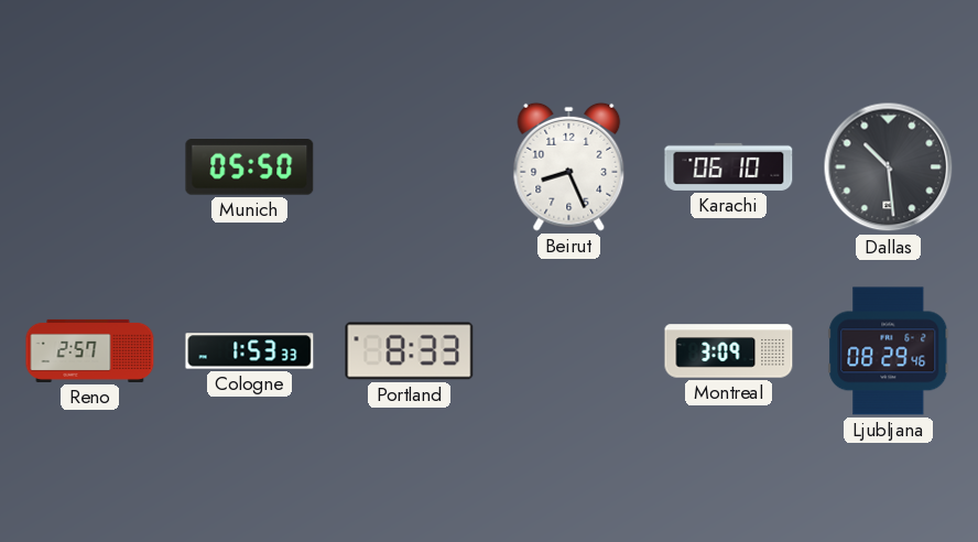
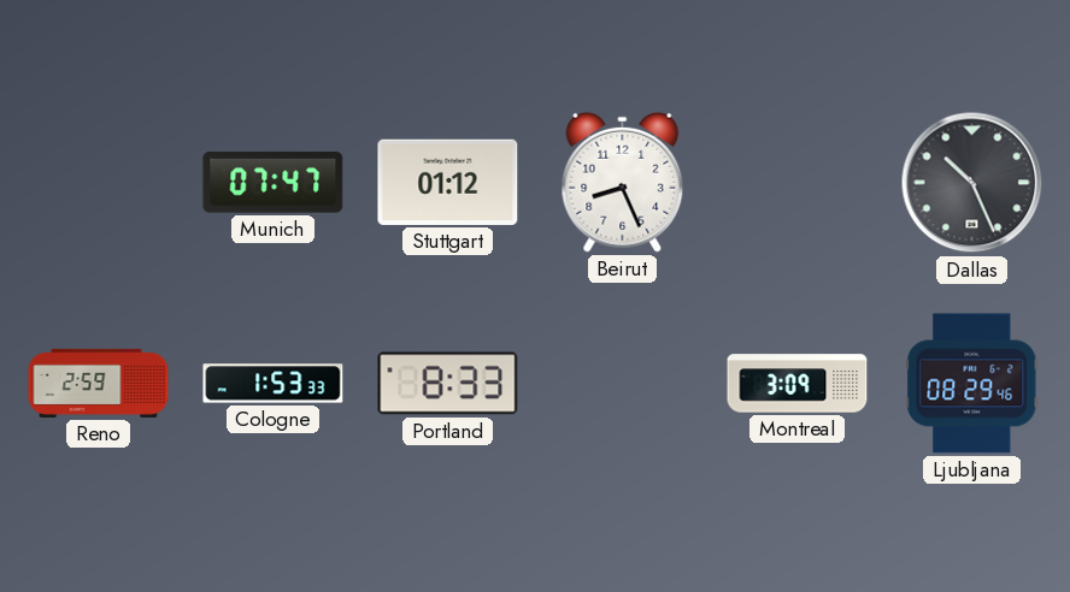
Munich: 05:50 -> 07:47
Stuttgart: none -> 01:12
Karachi: 06:10 -> none
Dallas: 10:29 -> 10:26
Reno: 2:57 -> 2:59
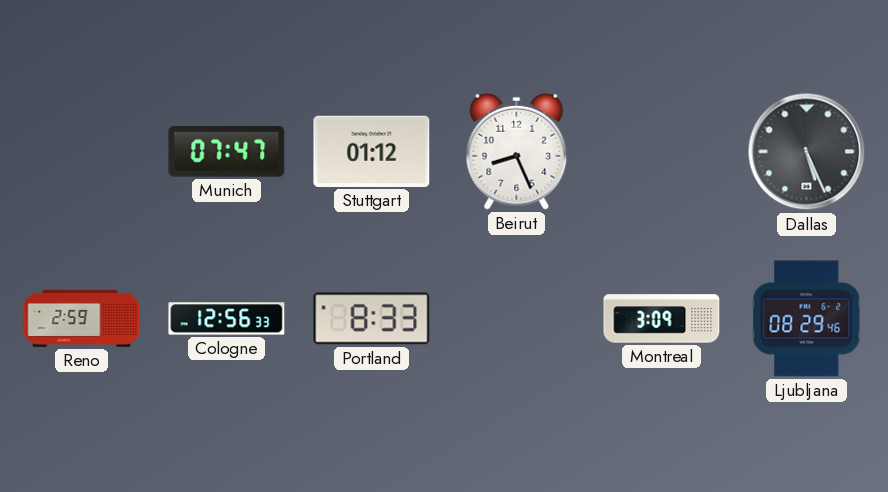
Dallas: 10:26 -> 5:26
Cologne: 1:53 -> 12:56
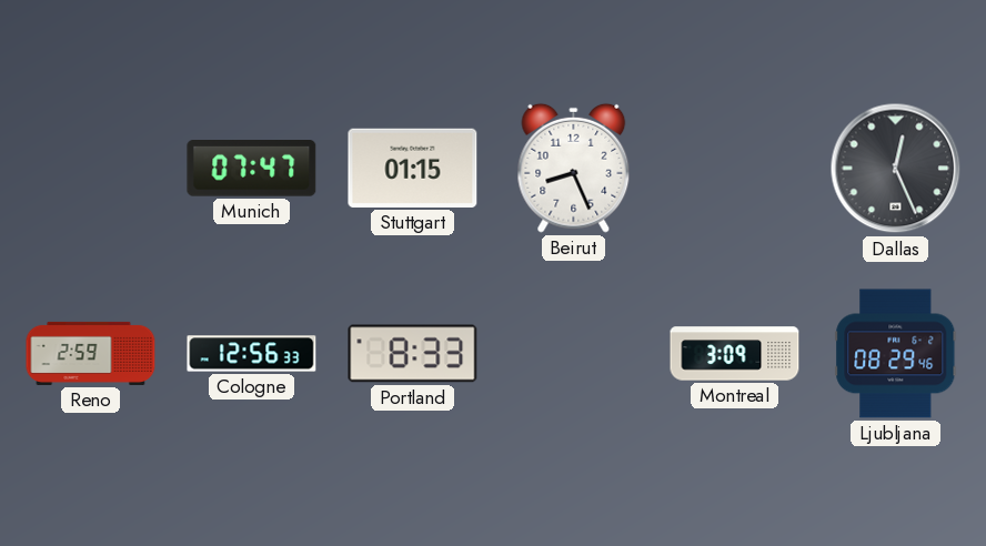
Stuttgart: 01:12 -> 01:15
Dallas: 5:26 -> 12:26
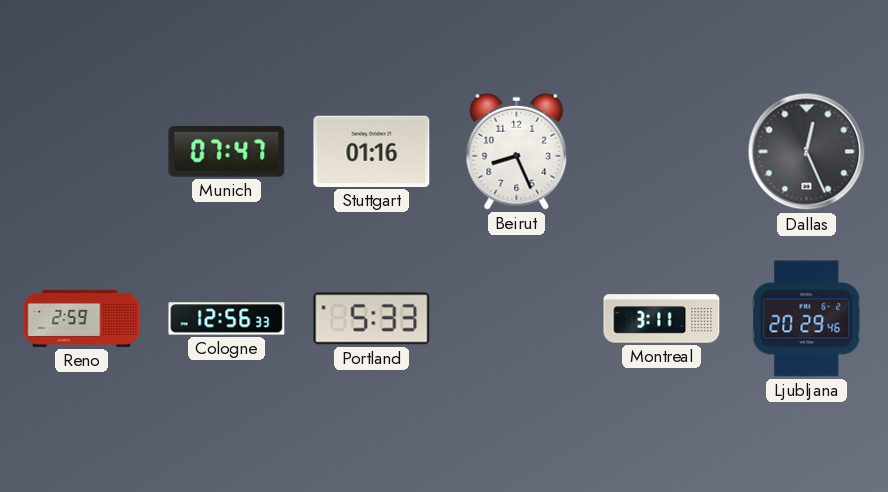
Stuttgart: 01:15 -> 01:16
Portland: 8:33 -> 5:33
Montreal: 3:09 -> 3:11
Ljubljana: 08:29 -> 20:29
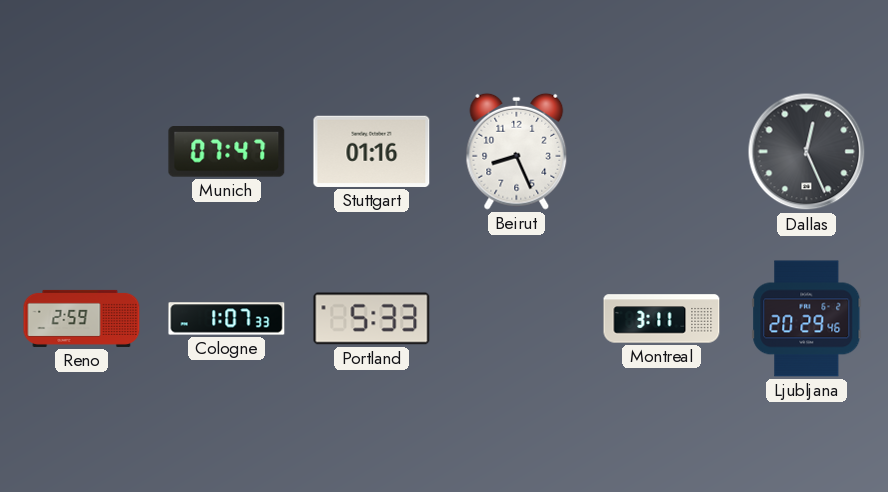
Cologne: 12:56 -> 1:07
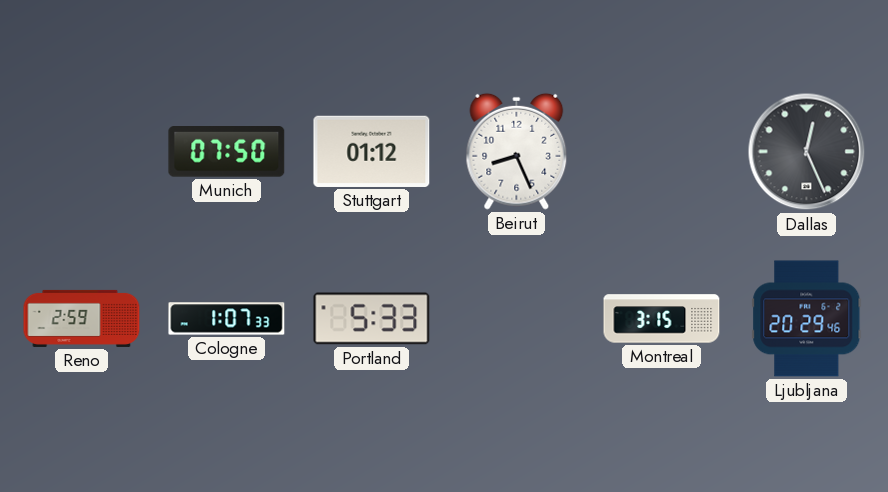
Munich: 07:47 -> 07:50
Stuttgart: 01:16 -> 01:12
Montreal: 3:11 -> 3:15
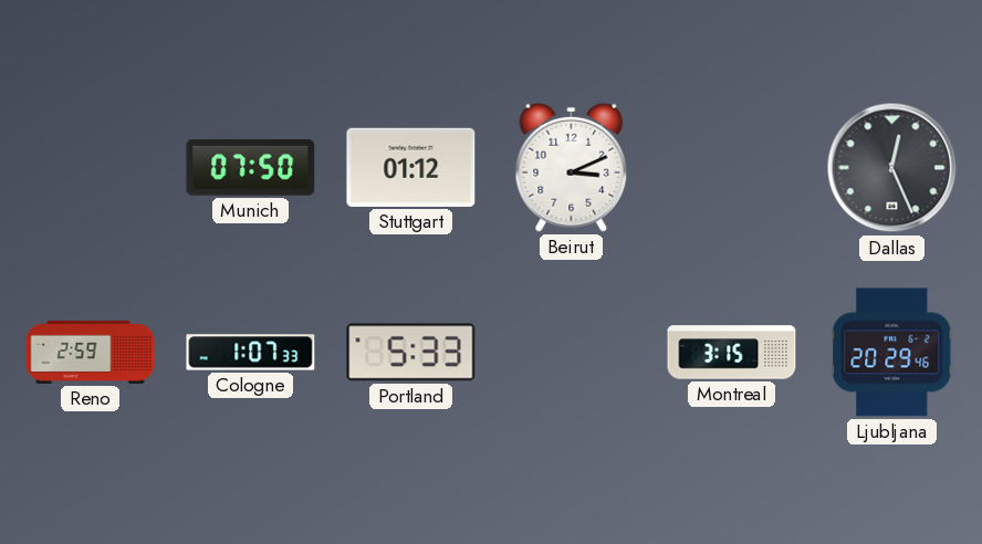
Beirut: 8:26 -> 3:11
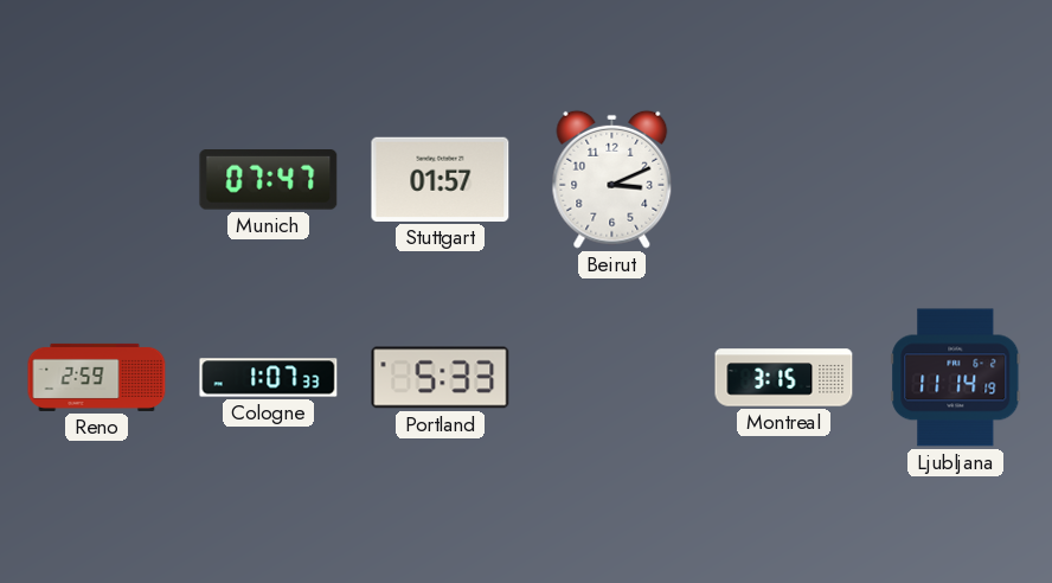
Munich: 07:50 -> 07:47
Stuttgart: 01:12 -> 01:57
Dallas: 12:26 -> none
Ljubljana: 20:29 -> 11:14
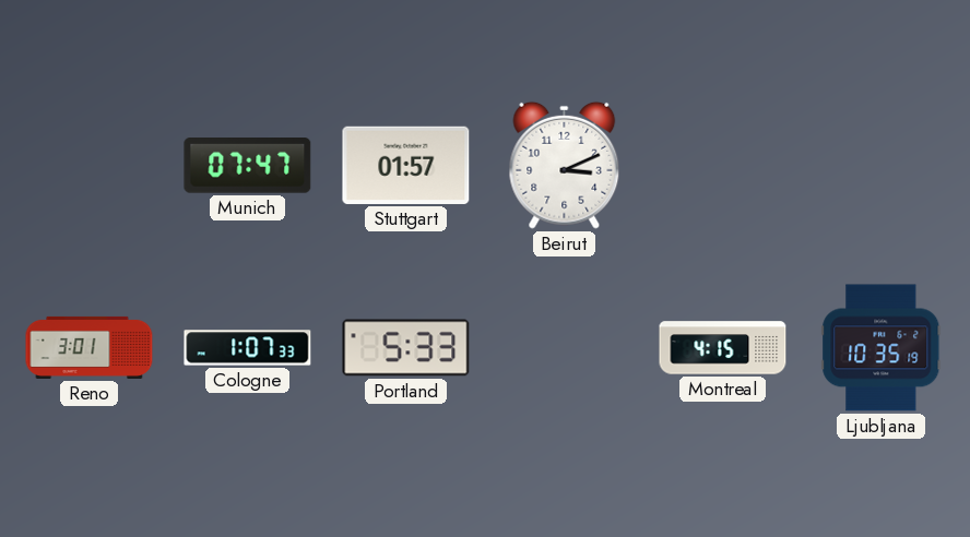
Reno: 2:59 -> 3:01
Montreal: 3:15 -> 4:15
Ljubljana: 11:14 -> 10:35
